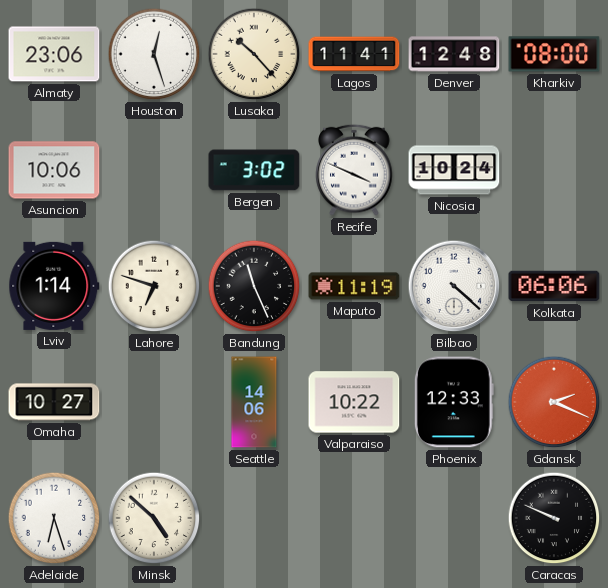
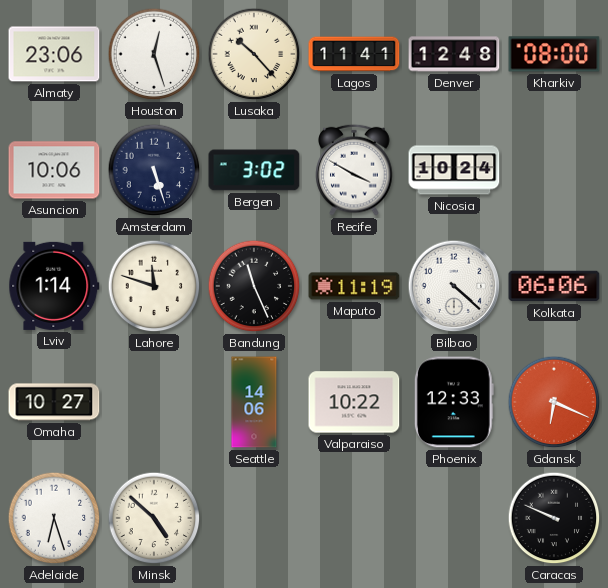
Amsterdam: none -> 5:27
Recife: 3:49 -> 3:50
Lahore: 6:48 -> 11:48
Gdansk: 2:19 -> 6:19
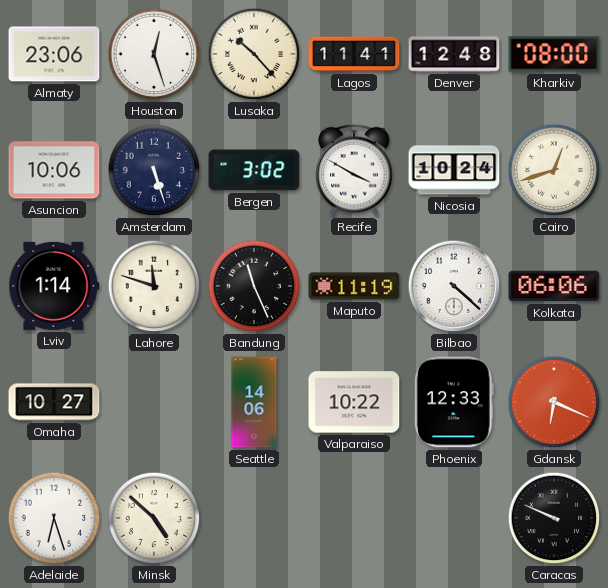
Cairo: none -> 12:42
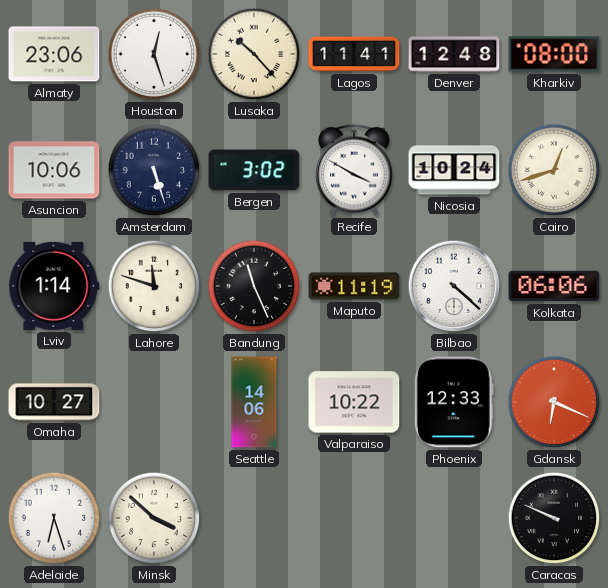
Minsk: 4:52 -> 3:52
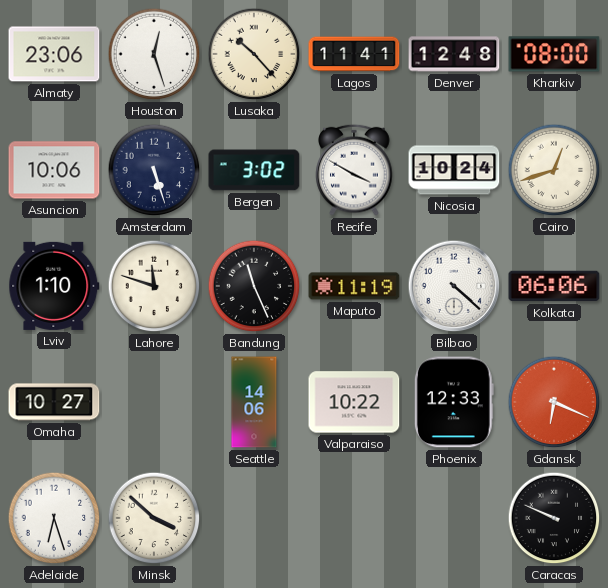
Lviv: 1:14 -> 1:10
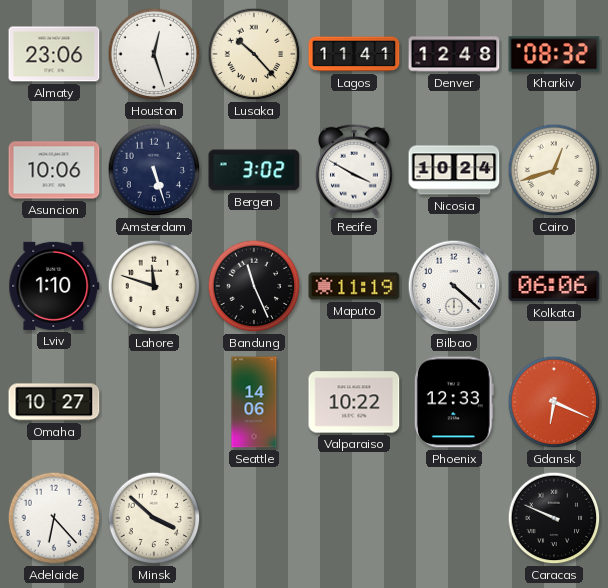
Kharkiv: 08:00 -> 08:32
Adelaide: 6:27 -> 6:23
